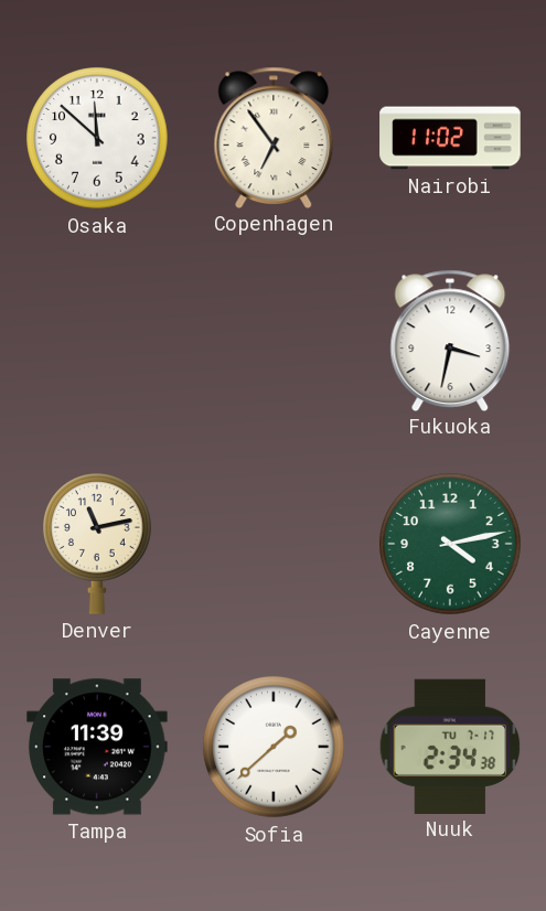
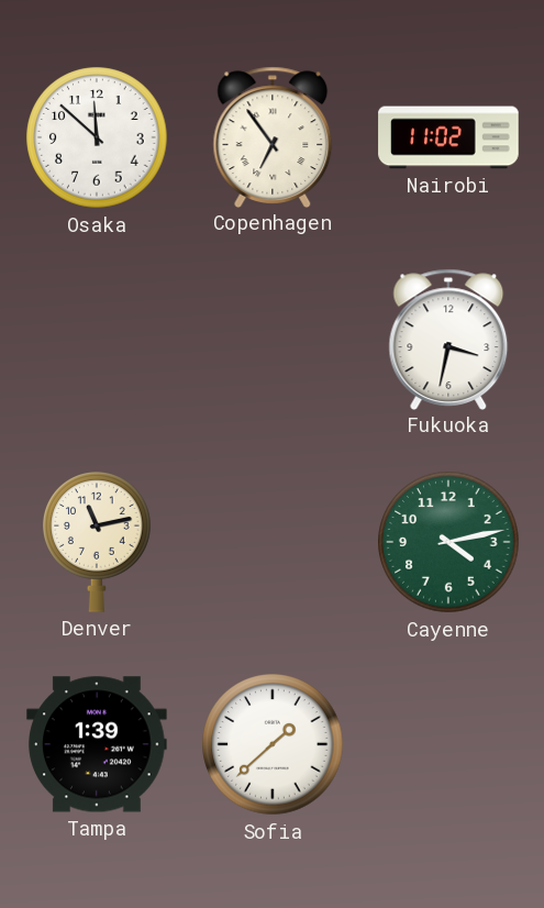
Tampa: 11:39 -> 1:39
Nuuk: 2:34 -> none
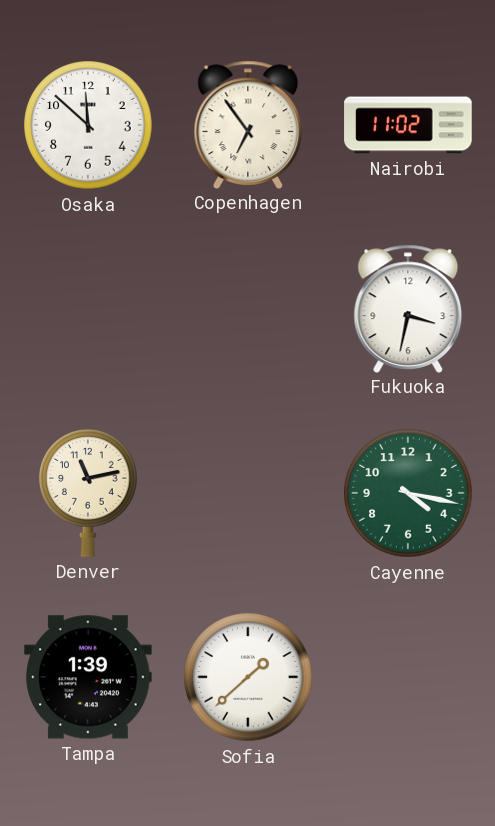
Cayenne: 4:13 -> 4:17
